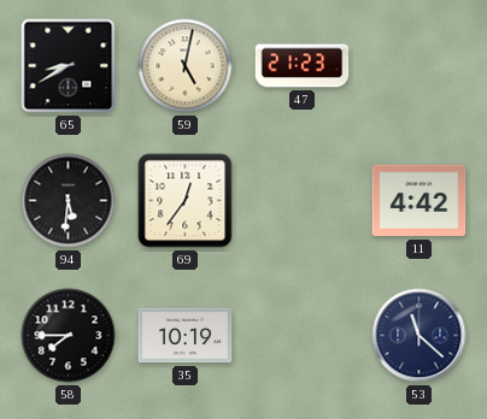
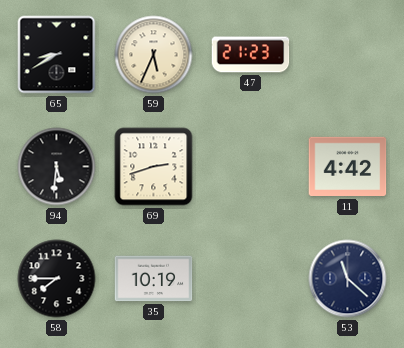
59: 5:02 -> 5:34
69: 12:36 -> 2:42
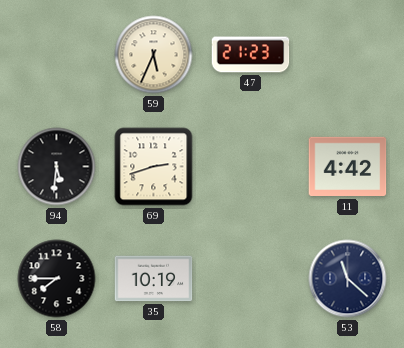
65: 8:40 -> none
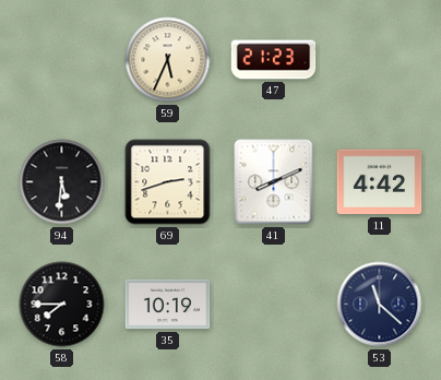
41: none -> 8:11
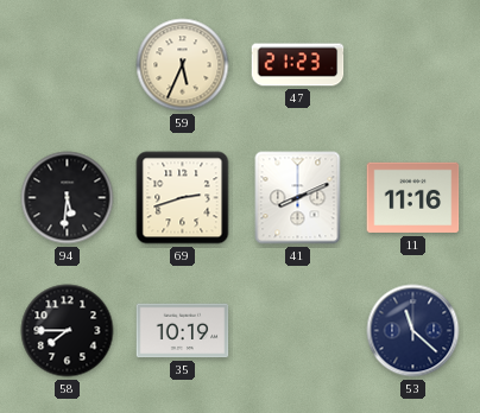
11: 4:42 -> 11:16
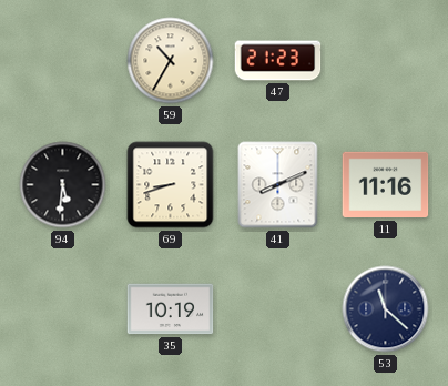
59: 5:34 -> 10:35
69: 2:42 -> 8:42
58: 7:45 -> none
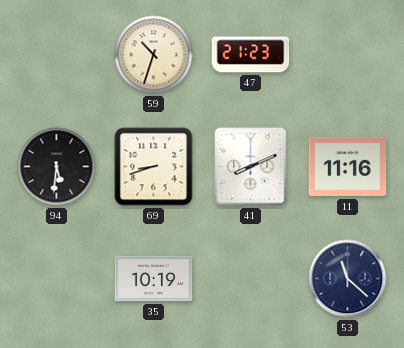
59: 10:35 -> 10:33
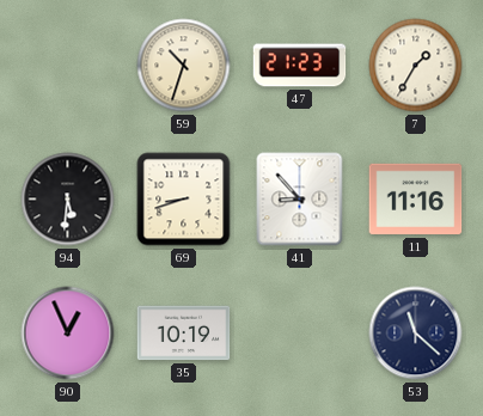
7: none -> 1:35
41: 8:11 -> 8:53
90: none -> 12:56
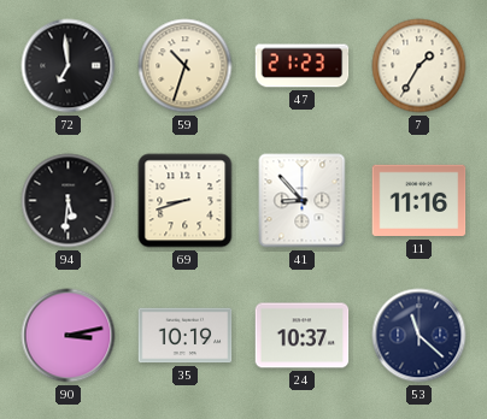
72: none -> 6:59
90: 12:56 -> 3:13
24: none -> 10:37
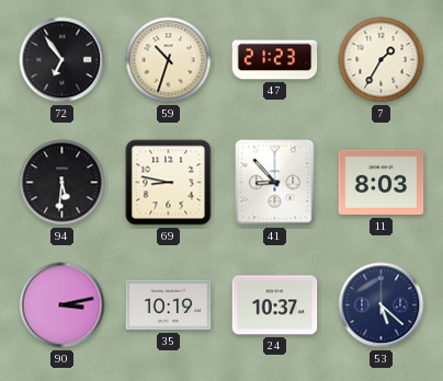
72: 6:59 -> 6:54
69: 8:42 -> 8:47
11: 11:16 -> 8:03
53: 11:22 -> 5:22
